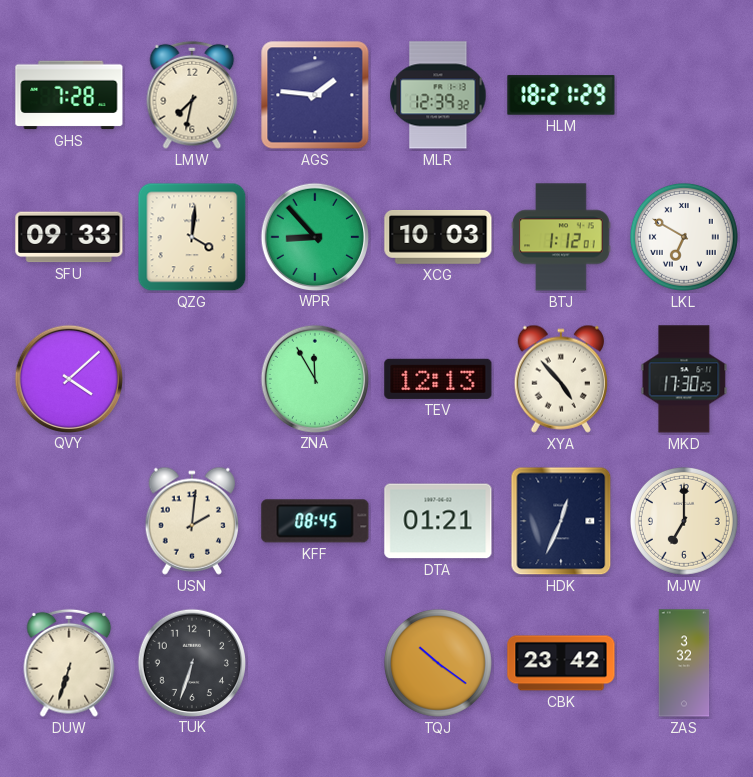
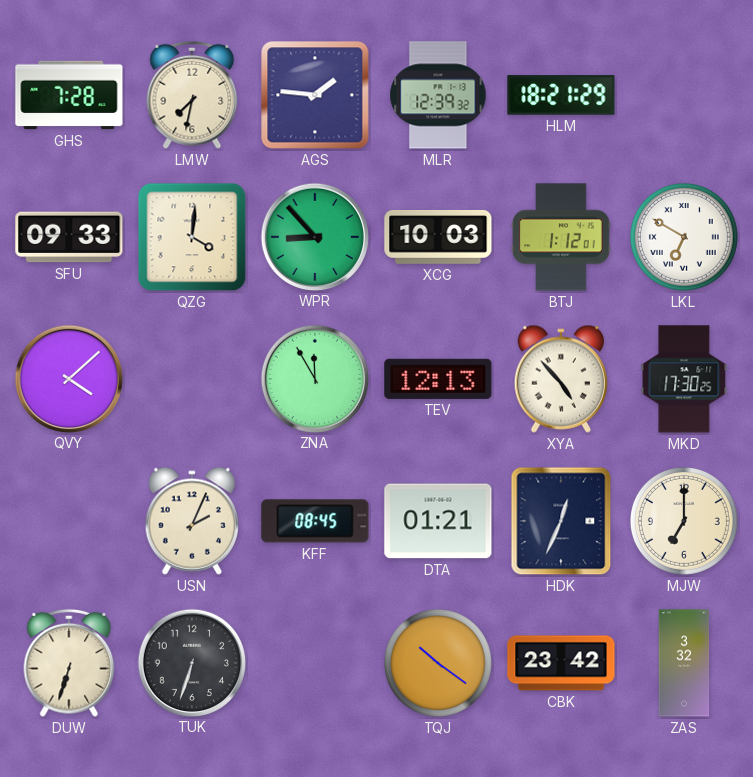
USN: 2:01 -> 2:04
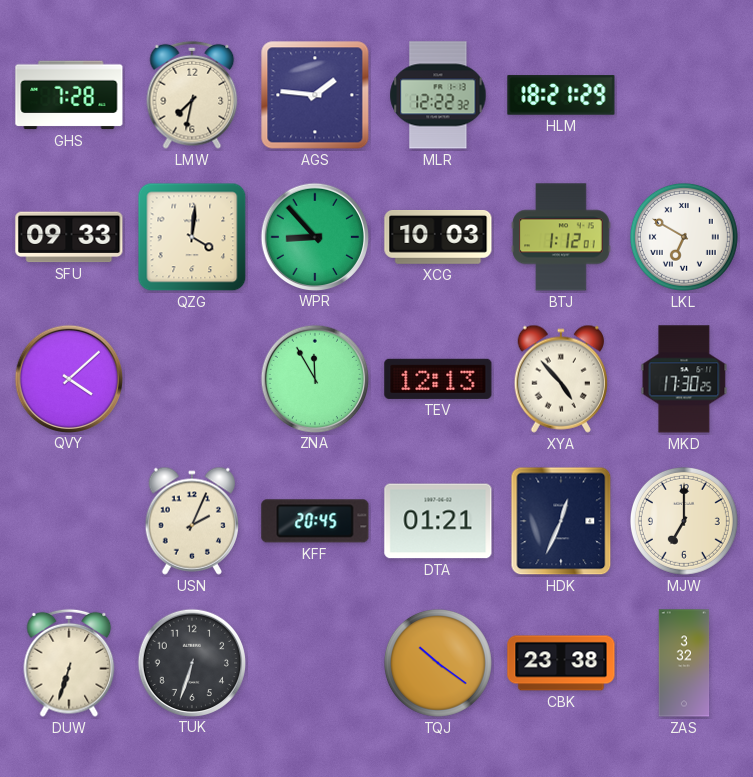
MLR: 12:39 -> 12:22
KFF: 08:45 -> 20:45
CBK: 23:42 -> 23:38
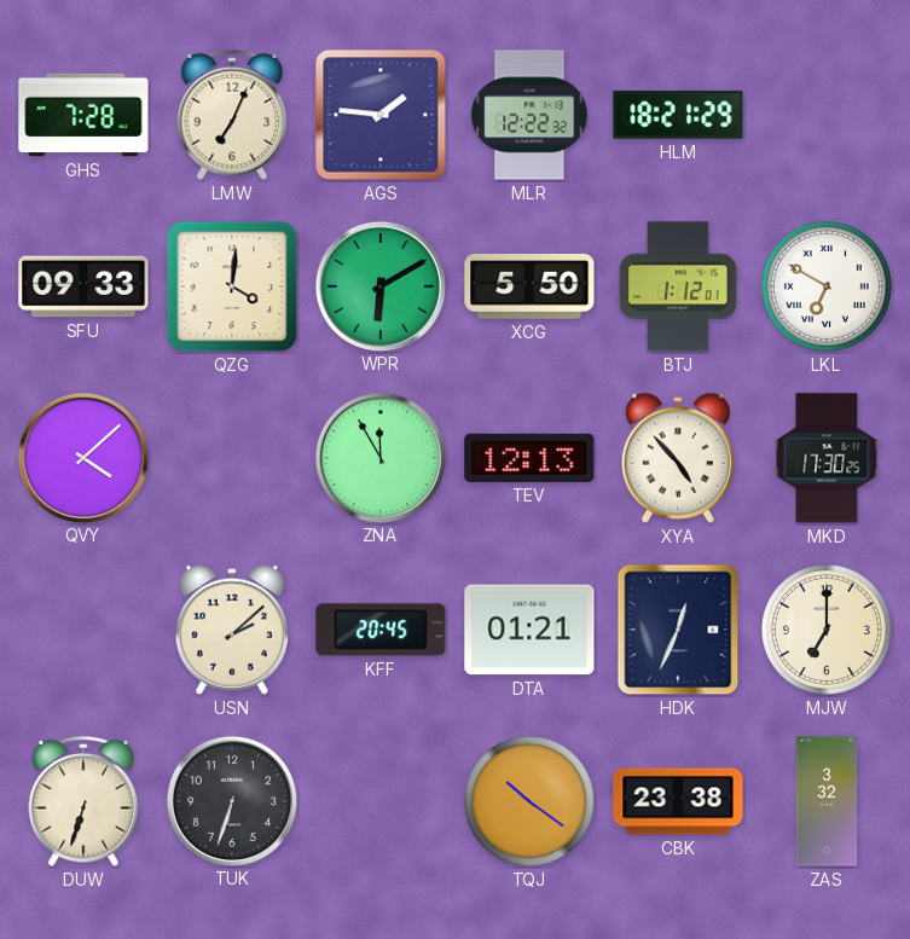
LMW: 7:32 -> 7:04
WPR: 8:53 -> 6:10
XCG: 10:03 -> 5:50
USN: 2:04 -> 2:08
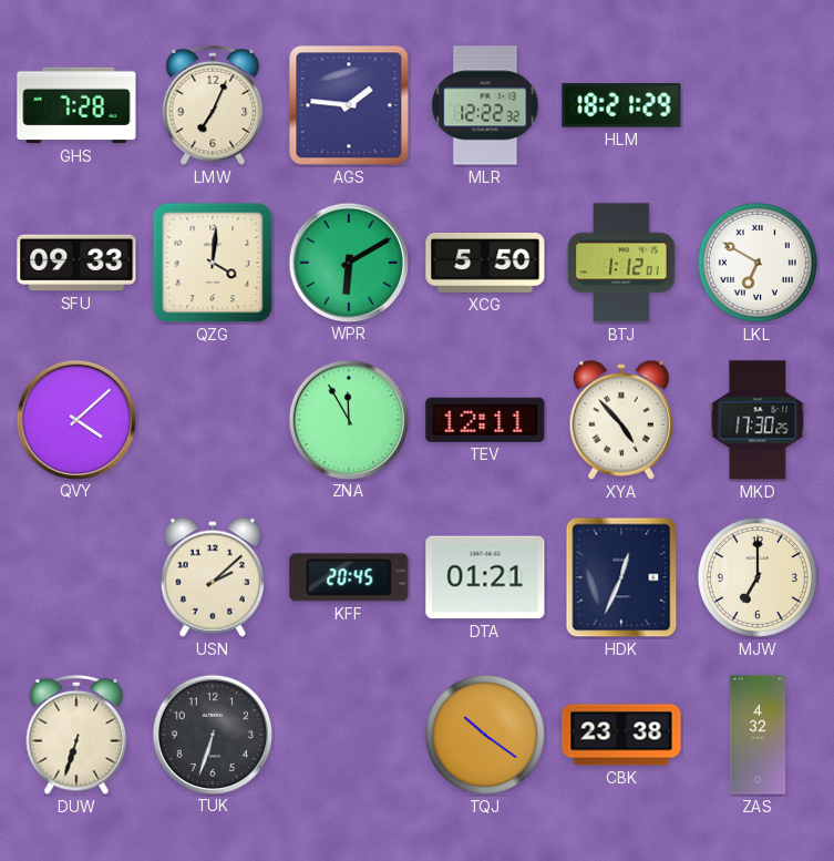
TEV: 12:13 -> 12:11
ZAS: 3:32 -> 4:32
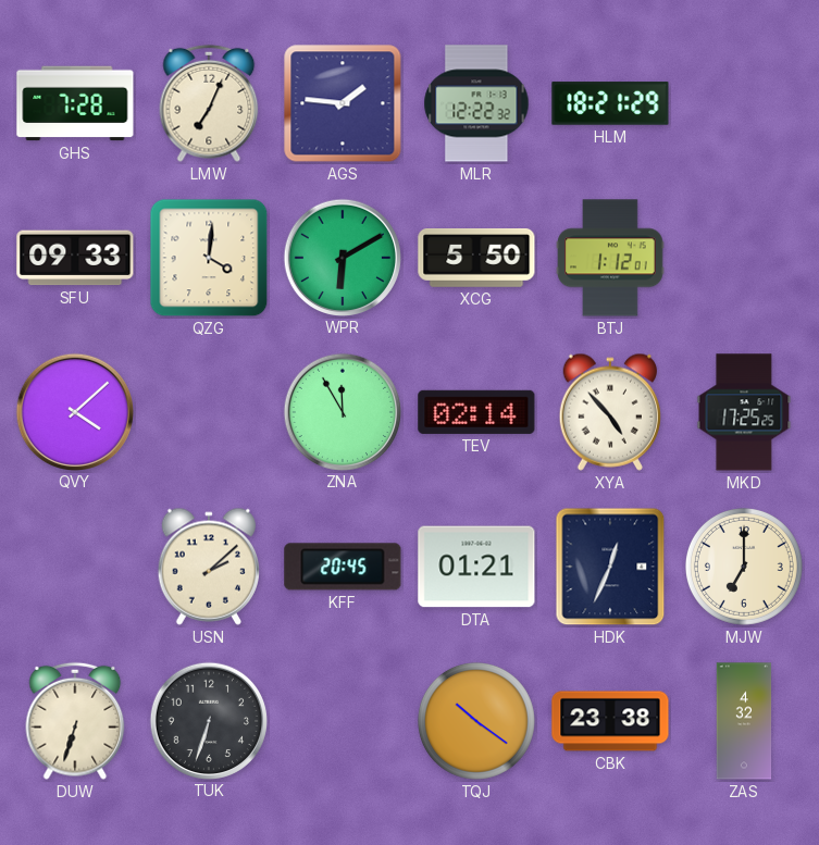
LKL: 6:50 -> none
TEV: 12:11 -> 02:14
MKD: 17:30 -> 17:25
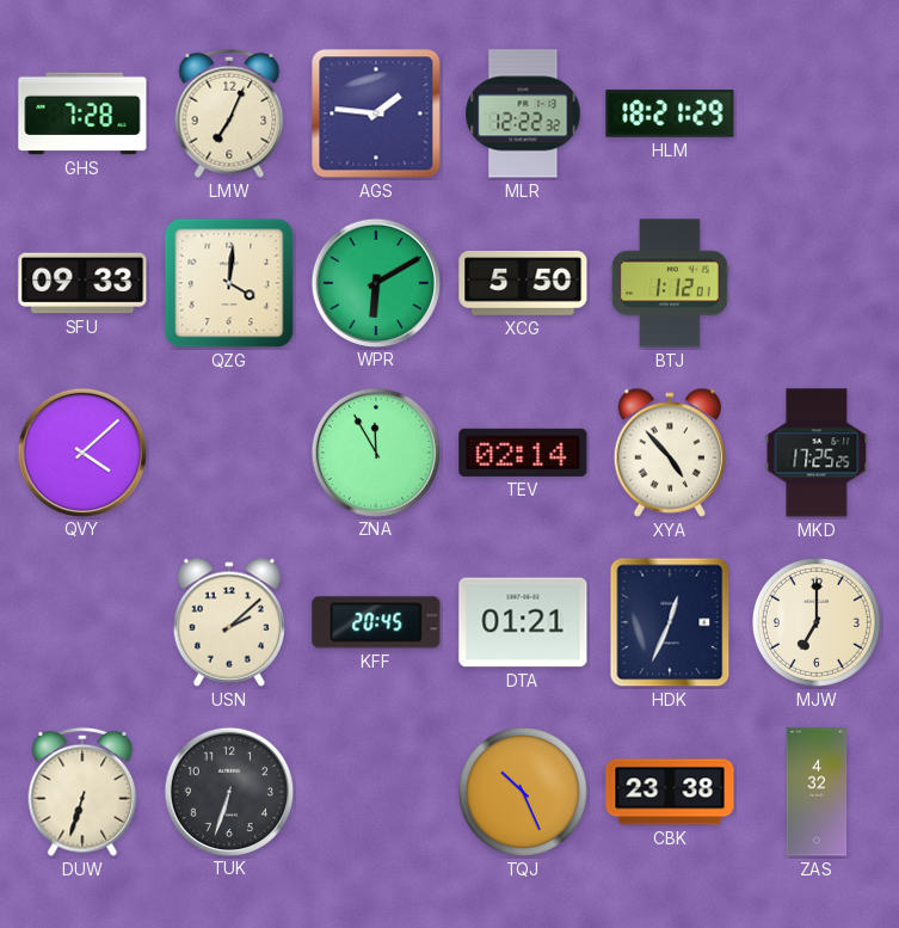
TQJ: 10:21 -> 10:26
